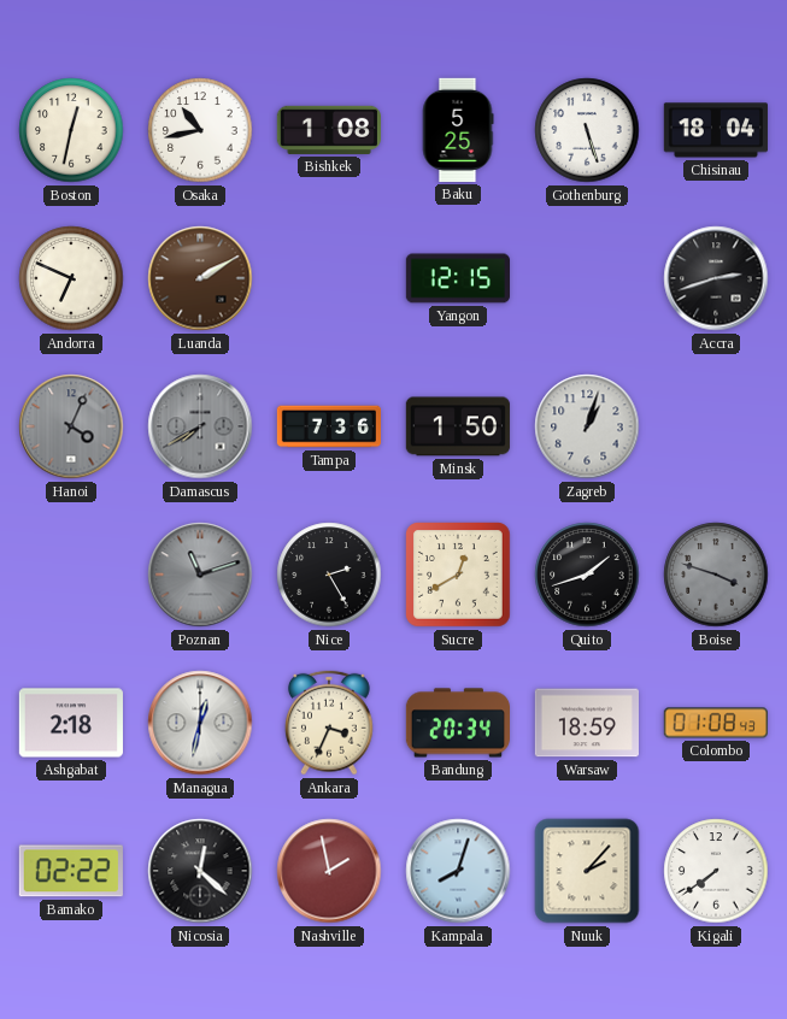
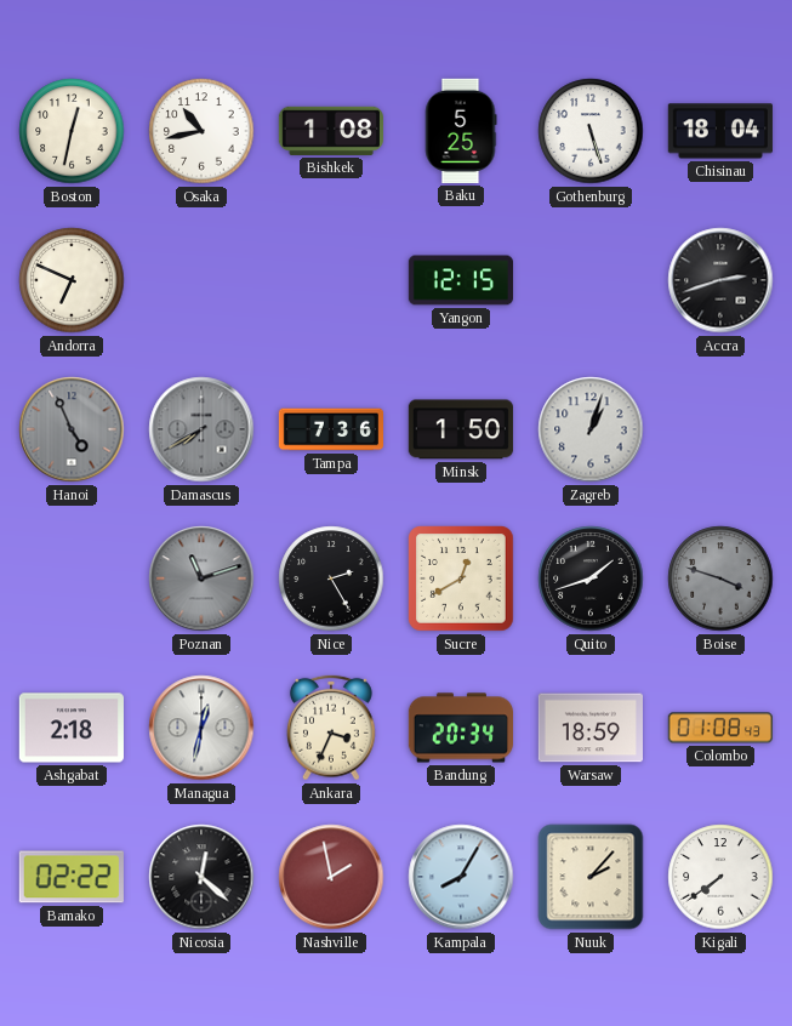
Luanda: 2:10 -> none
Hanoi: 4:04 -> 4:56
Kampala: 8:03 -> 8:05
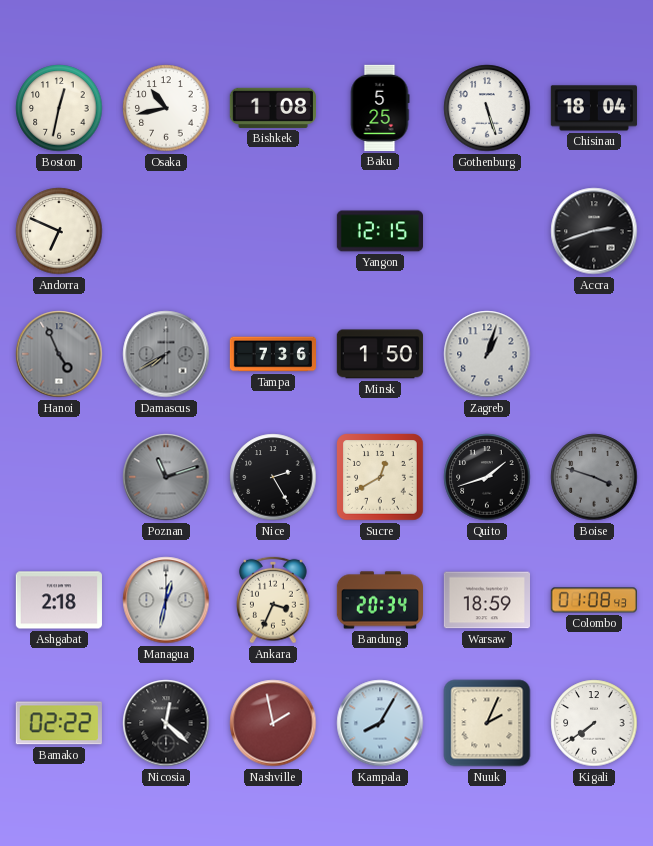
Nuuk: 2:07 -> 2:04
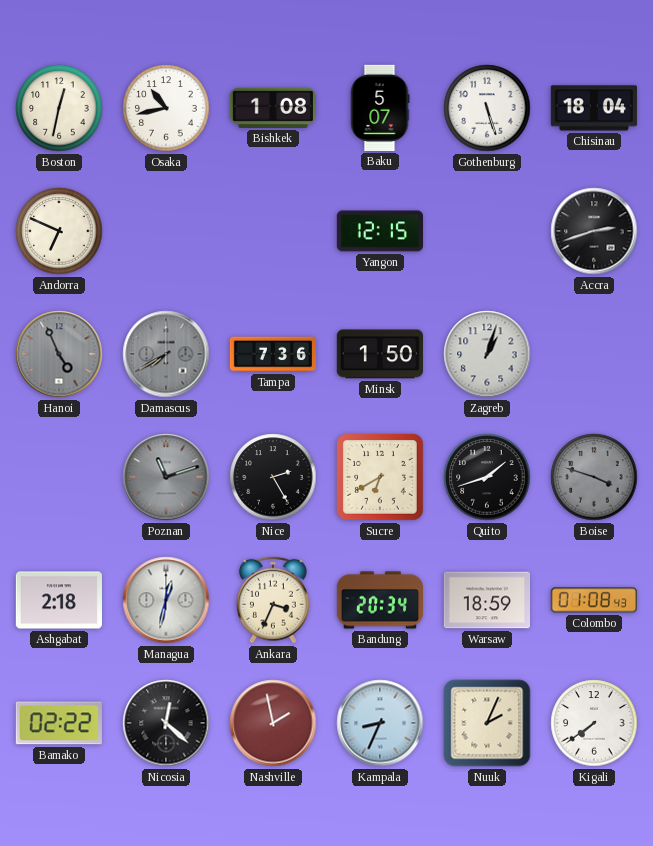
Baku: 5:25 -> 5:07
Sucre: 12:40 -> 6:40
Kampala: 8:05 -> 8:34
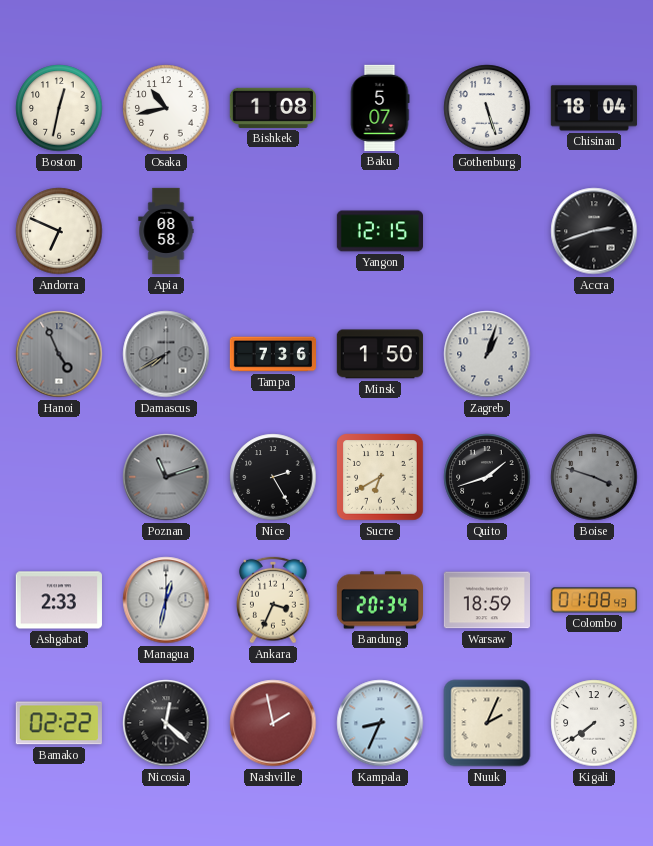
Apia: none -> 08:58
Ashgabat: 2:18 -> 2:33
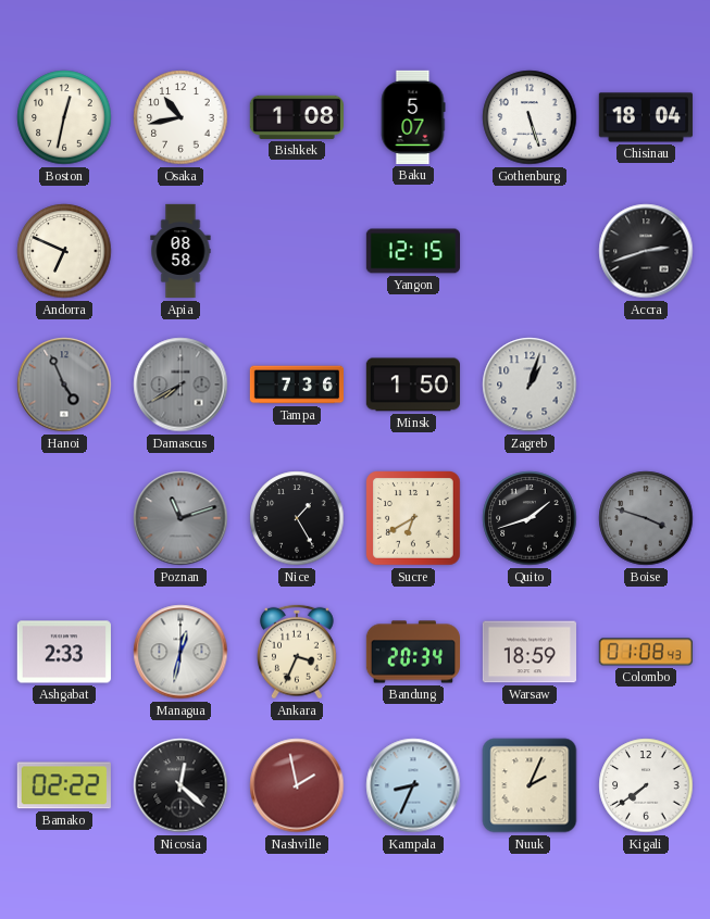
Nice: 2:25 -> 1:25
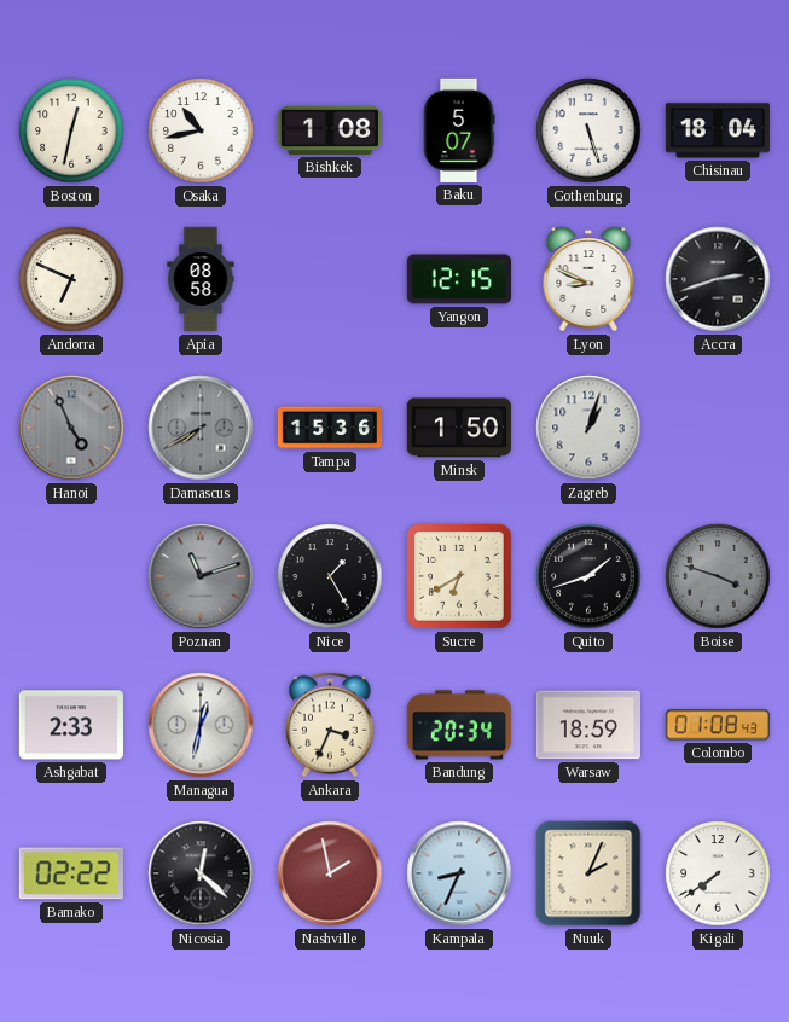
Lyon: none -> 8:49
Tampa: 7:36 -> 15:36
